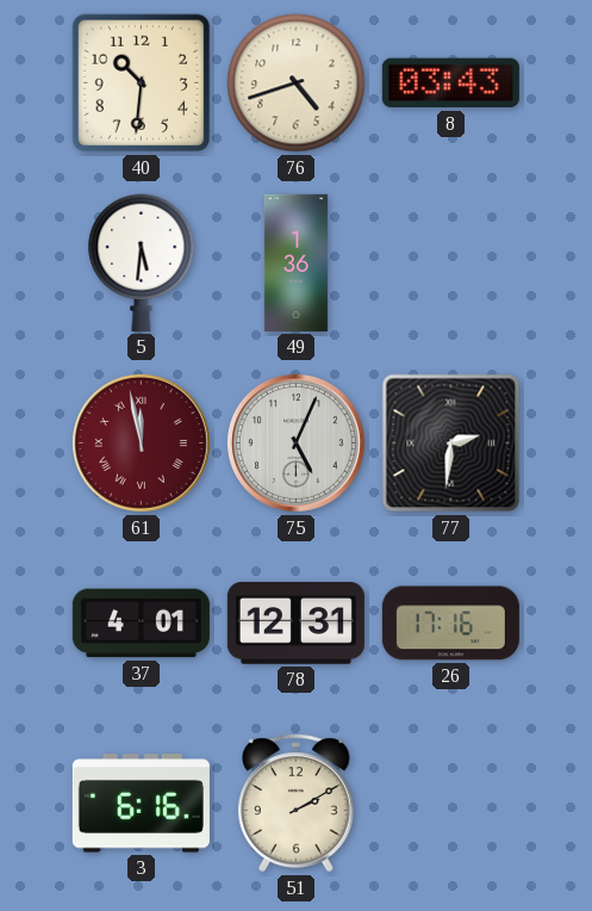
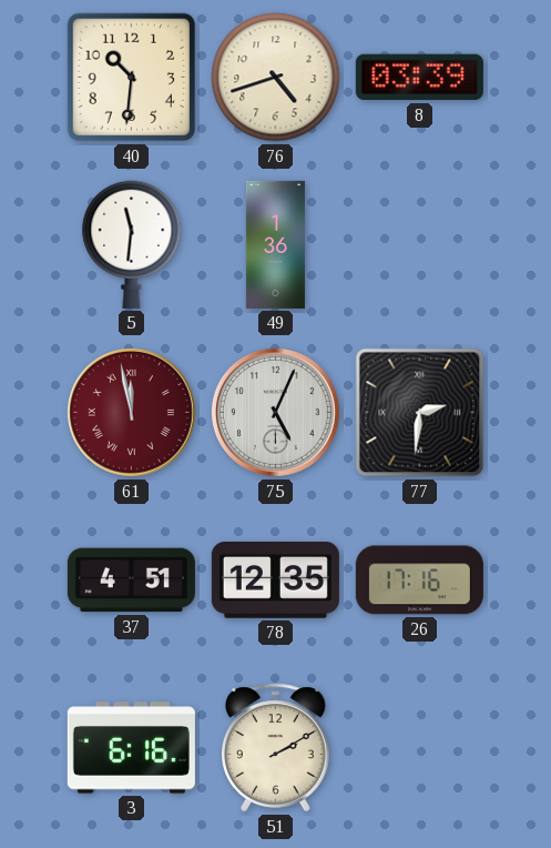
8: 03:43 -> 03:39
5: 5:31 -> 11:31
37: 4:01 -> 4:51
78: 12:31 -> 12:35
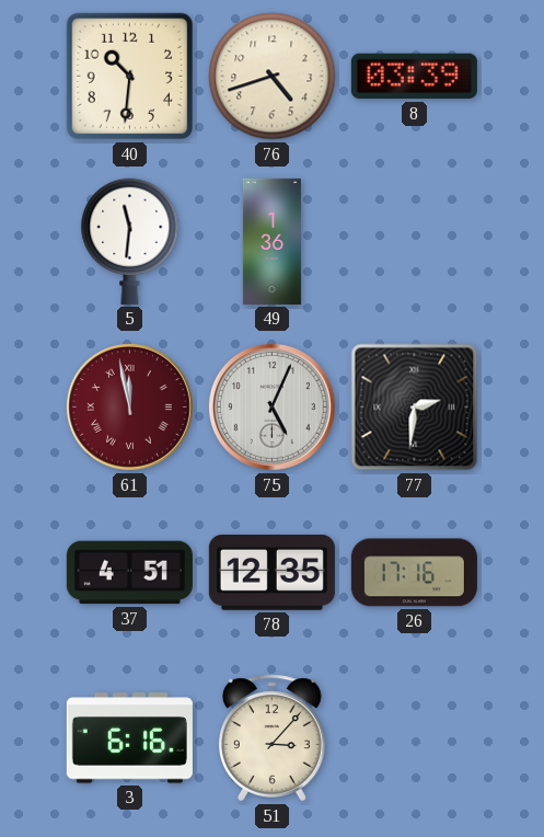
51: 2:10 -> 3:07
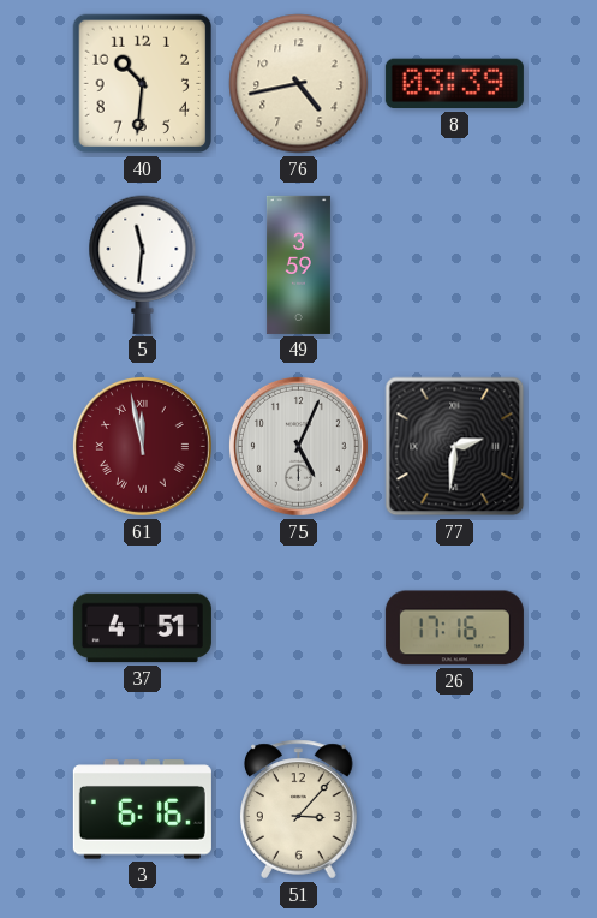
76: 4:42 -> 4:43
49: 1:36 -> 3:59
78: 12:35 -> none
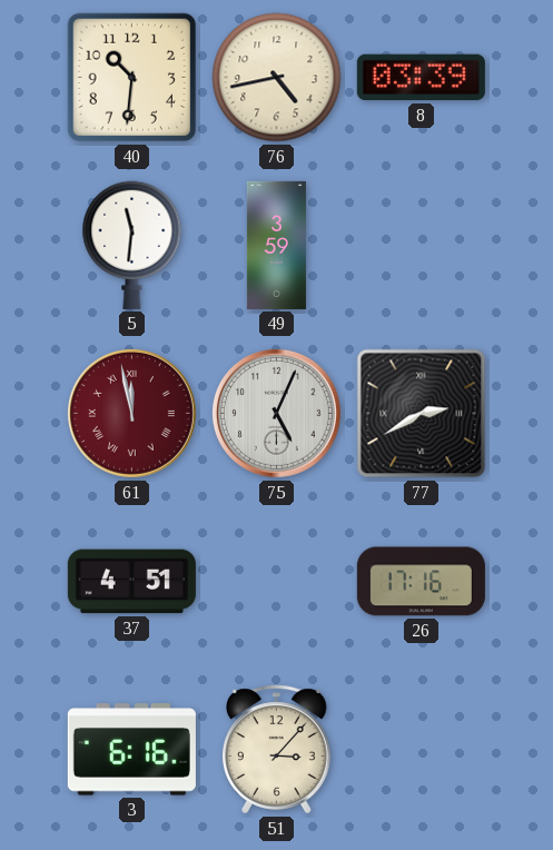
77: 2:31 -> 2:40
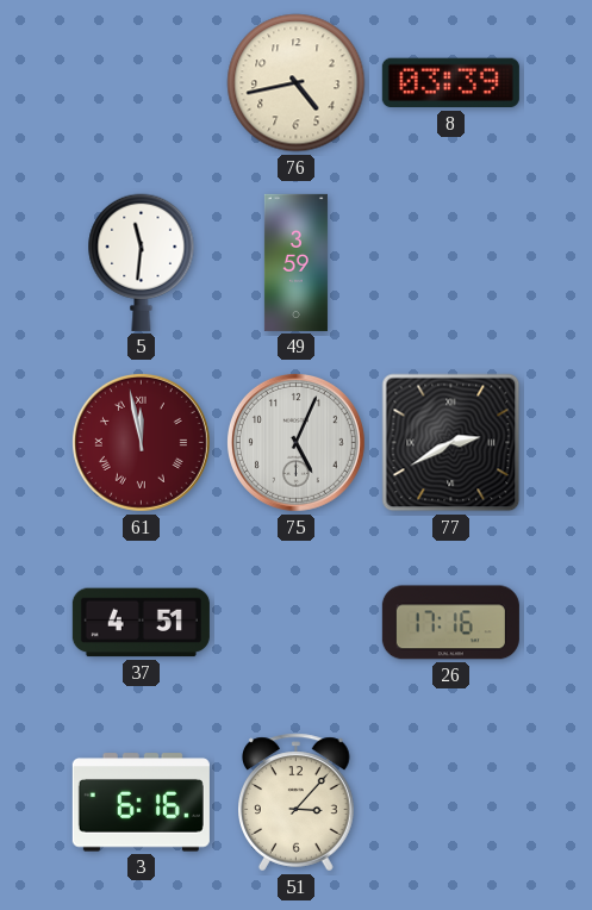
40: 10:31 -> none
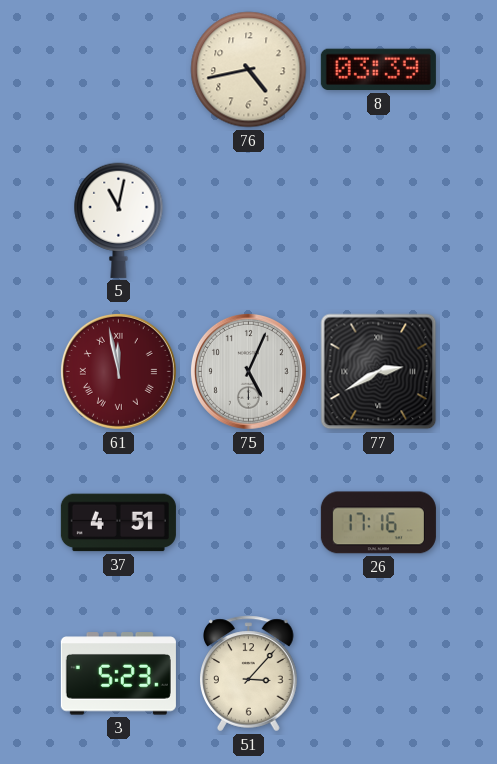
5: 11:31 -> 11:02
49: 3:59 -> none
3: 6:16 -> 5:23
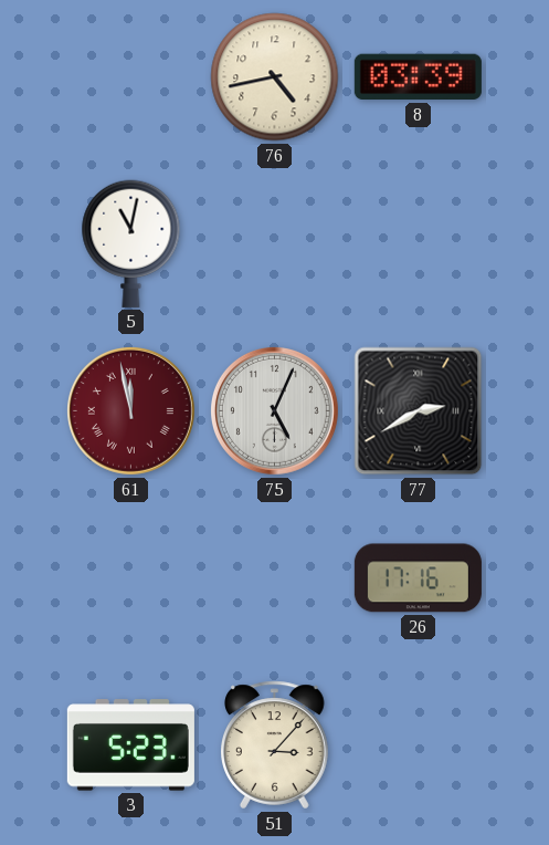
37: 4:51 -> none
